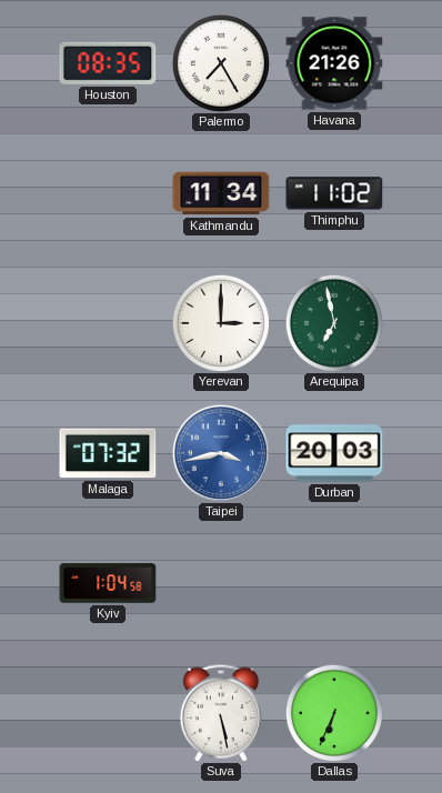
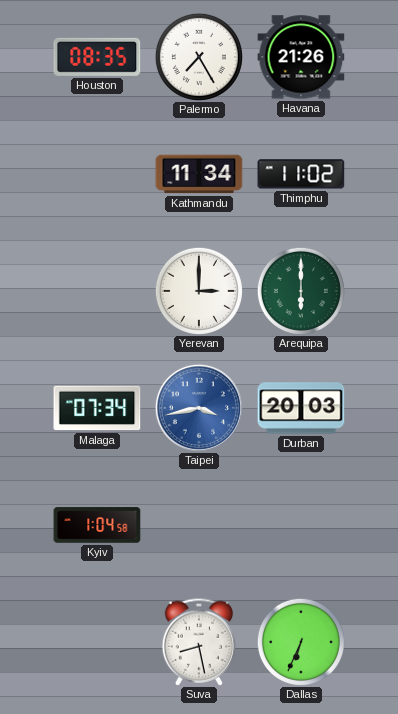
Arequipa: 6:58 -> 6:00
Malaga: 07:32 -> 07:34
Suva: 5:28 -> 8:28
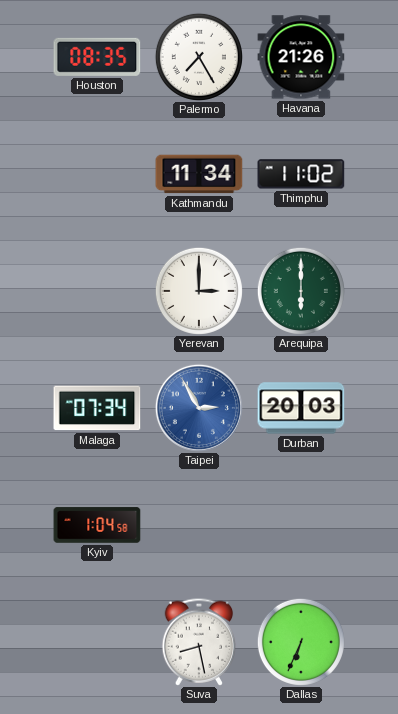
Taipei: 3:43 -> 2:55
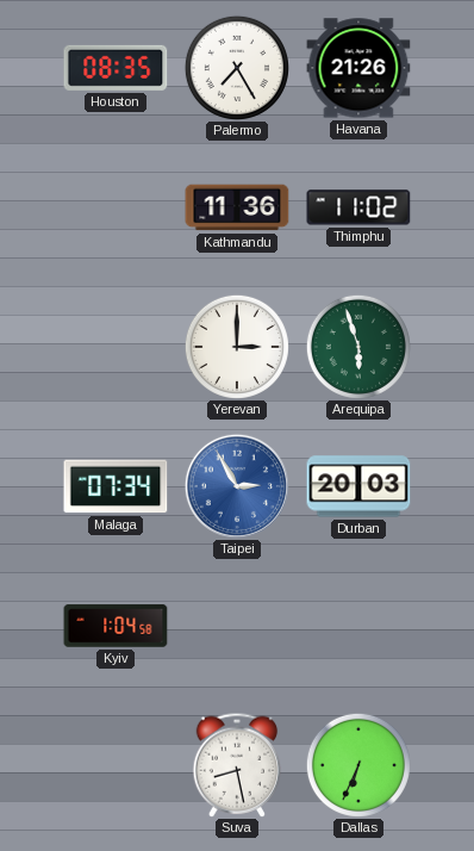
Kathmandu: 11:34 -> 11:36
Arequipa: 6:00 -> 5:57
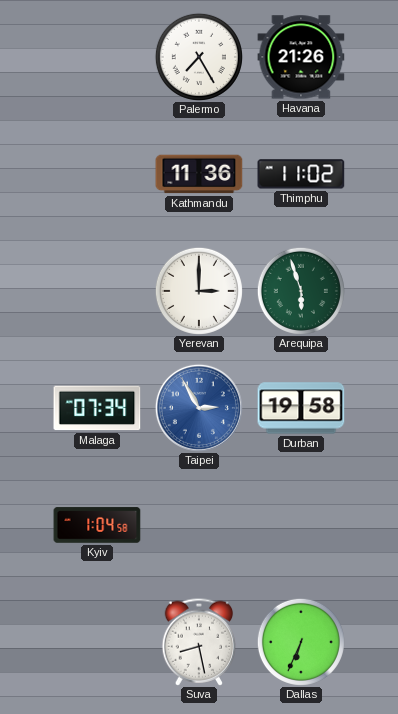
Houston: 08:35 -> none
Durban: 20:03 -> 19:58
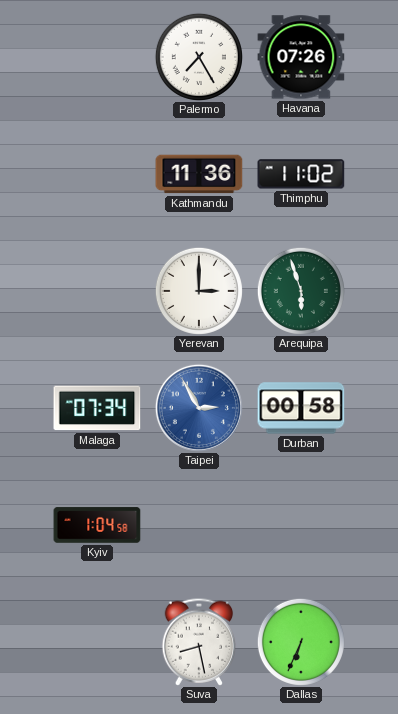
Havana: 21:26 -> 07:26
Durban: 19:58 -> 00:58
